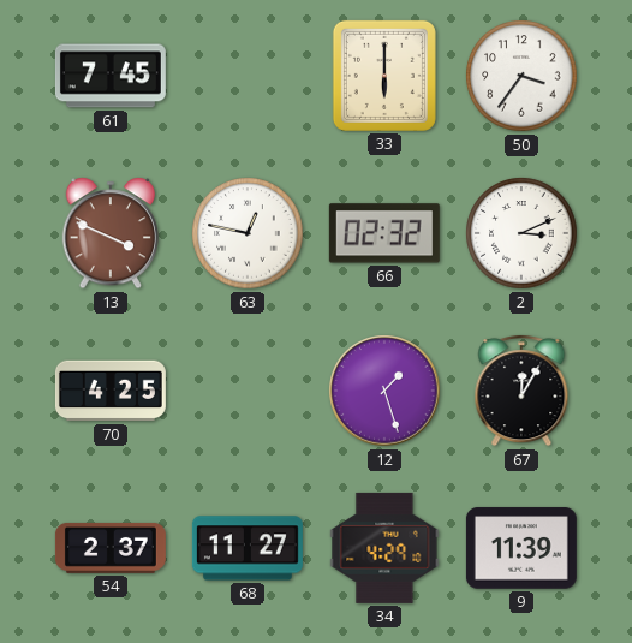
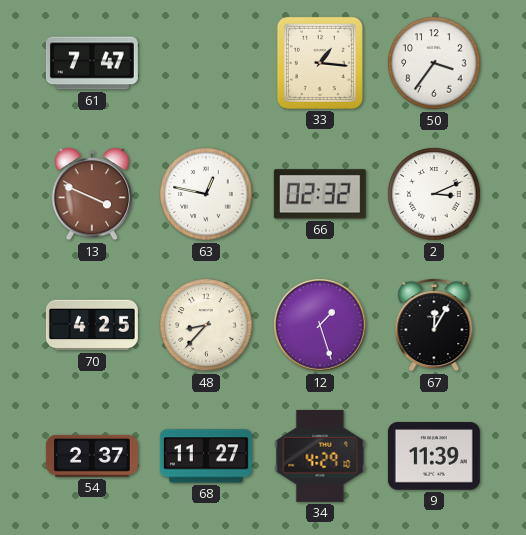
61: 7:45 -> 7:47
33: 6:00 -> 1:16
48: none -> 8:37
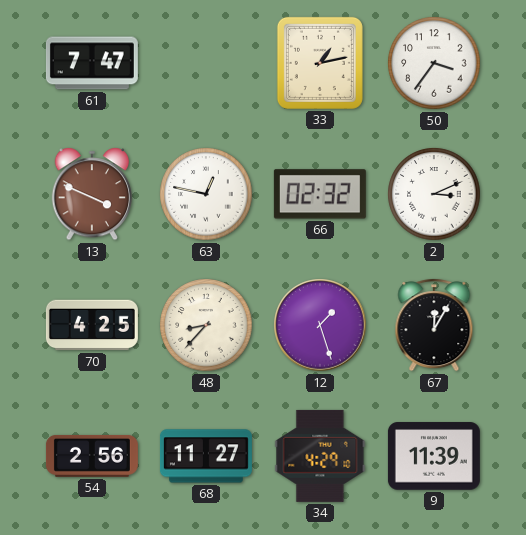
33: 1:16 -> 1:13
54: 2:37 -> 2:56
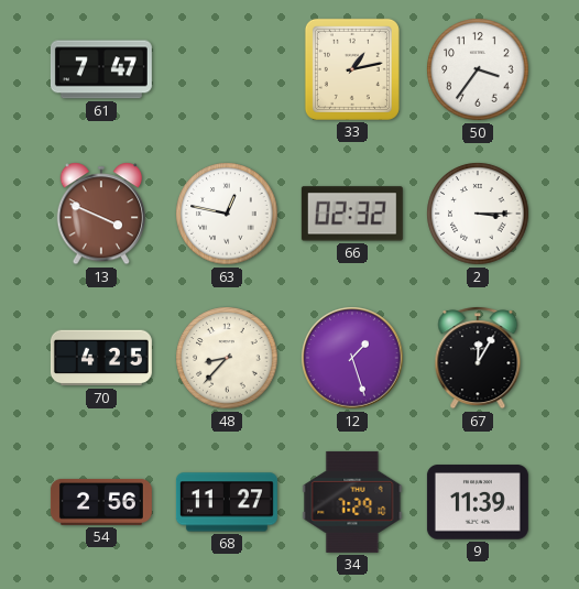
2: 3:11 -> 3:15
34: 4:29 -> 7:29
